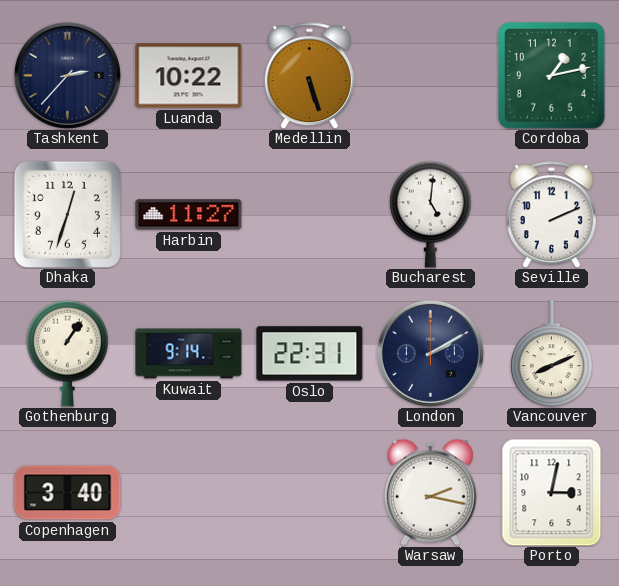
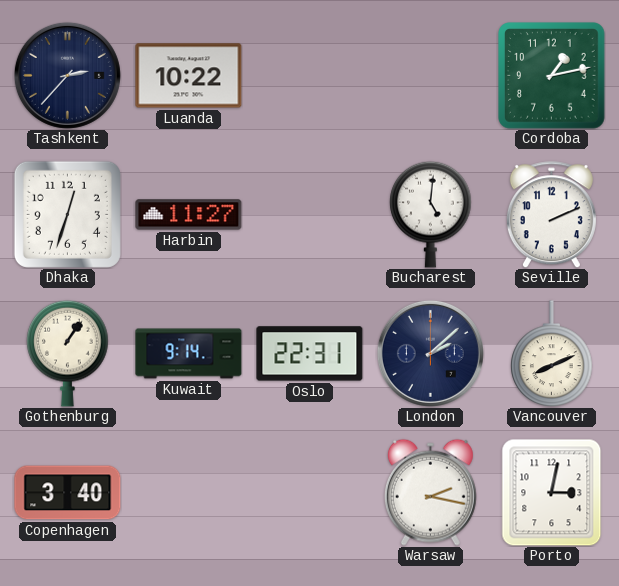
Medellin: 5:27 -> none
London: 2:10 -> 2:08
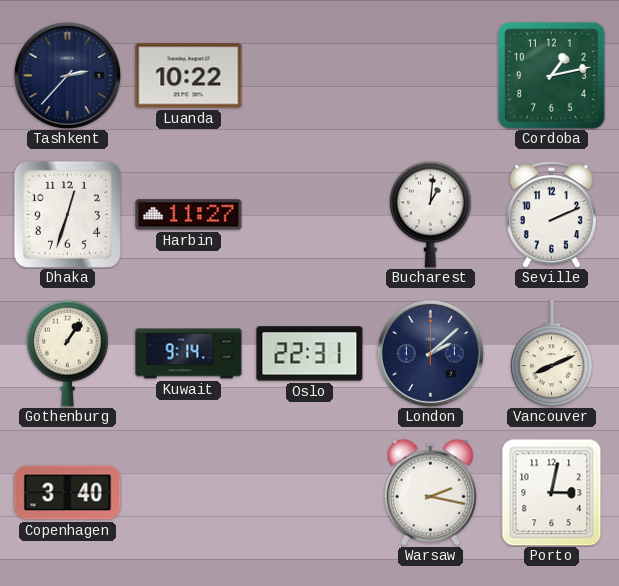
Bucharest: 5:01 -> 1:01
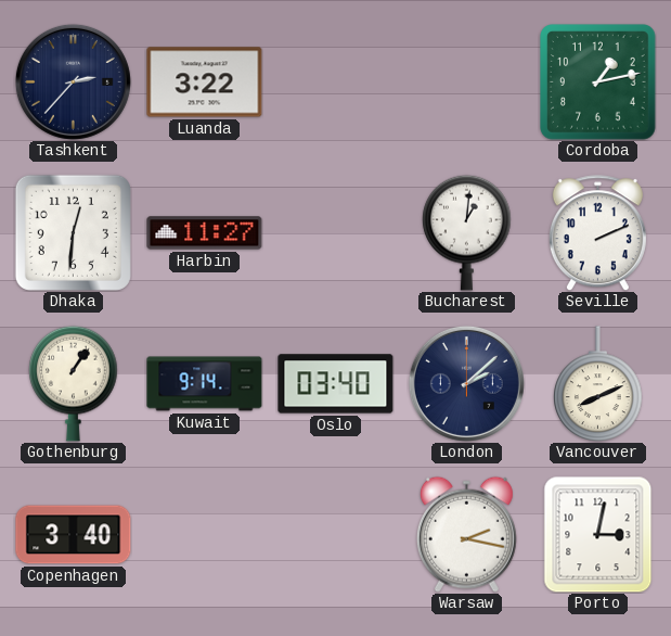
Luanda: 10:22 -> 3:22
Dhaka: 12:33 -> 12:31
Oslo: 22:31 -> 03:40
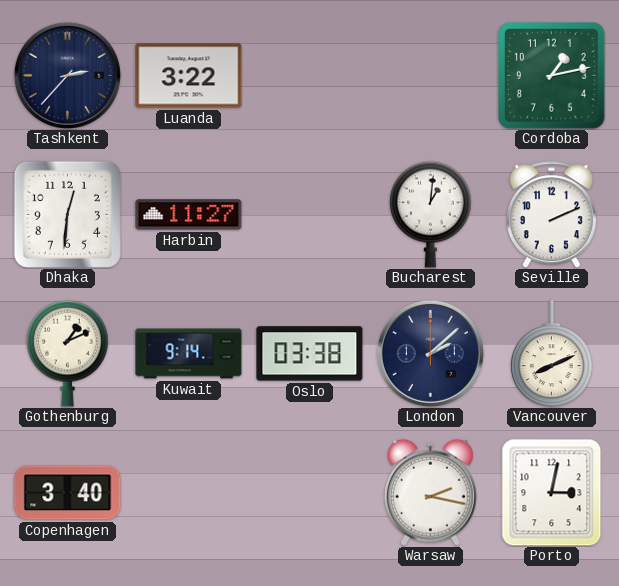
Gothenburg: 1:06 -> 1:11
Oslo: 03:40 -> 03:38
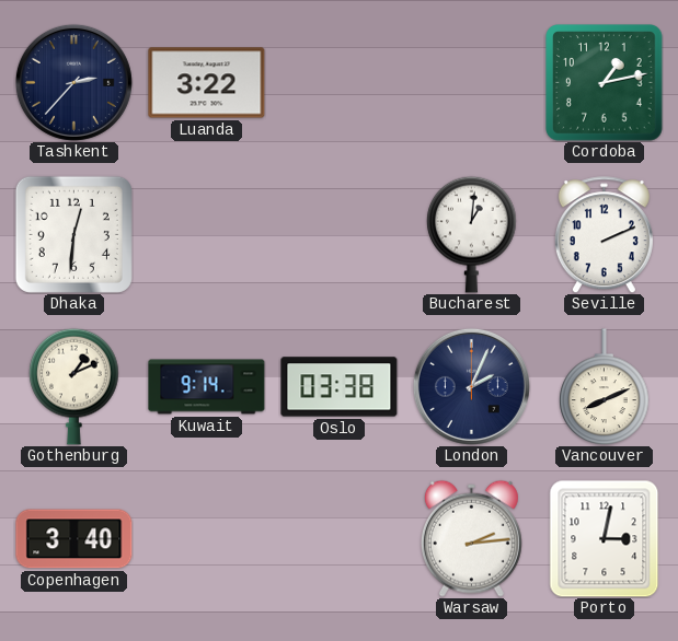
Harbin: 11:27 -> none
London: 2:08 -> 2:04
Warsaw: 2:17 -> 2:14
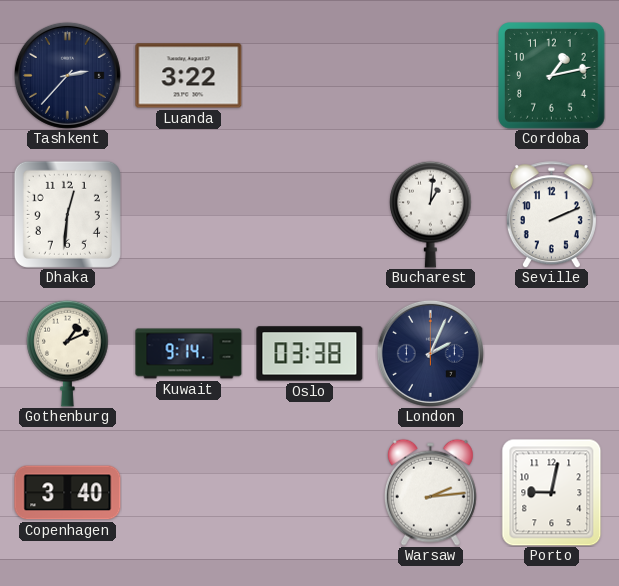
Vancouver: 8:11 -> none
Porto: 3:02 -> 9:02
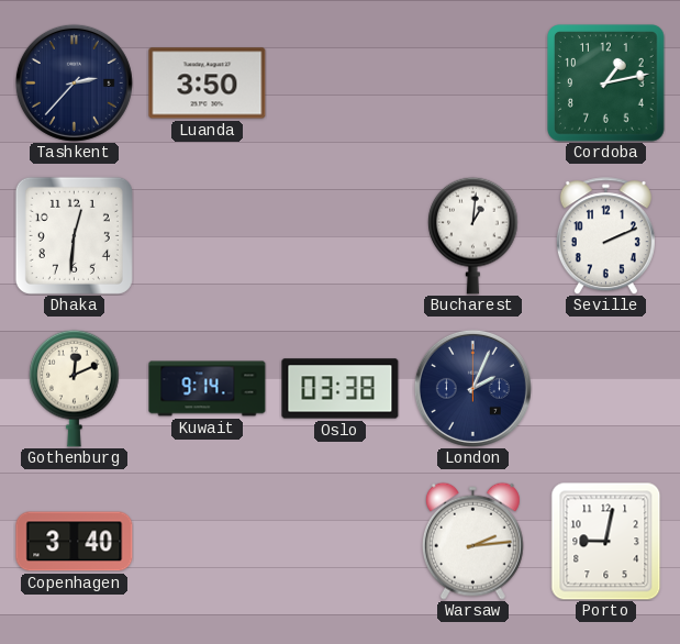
Luanda: 3:22 -> 3:50
Gothenburg: 1:11 -> 12:11
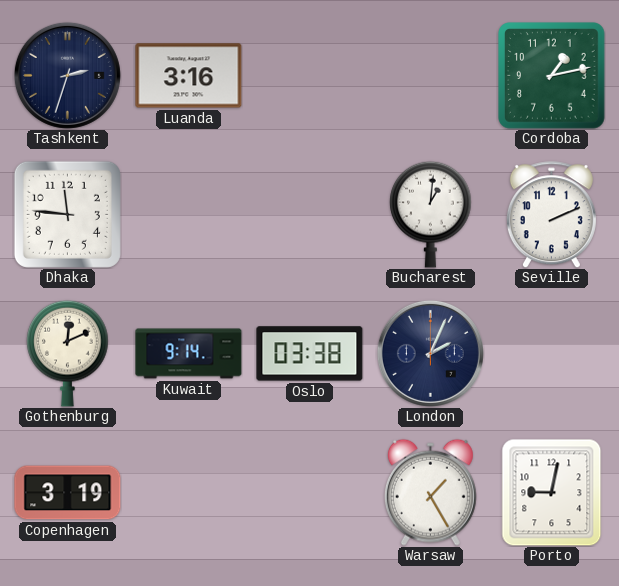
Tashkent: 2:37 -> 2:33
Luanda: 3:50 -> 3:16
Dhaka: 12:31 -> 11:46
Copenhagen: 3:40 -> 3:19
Warsaw: 2:14 -> 1:25
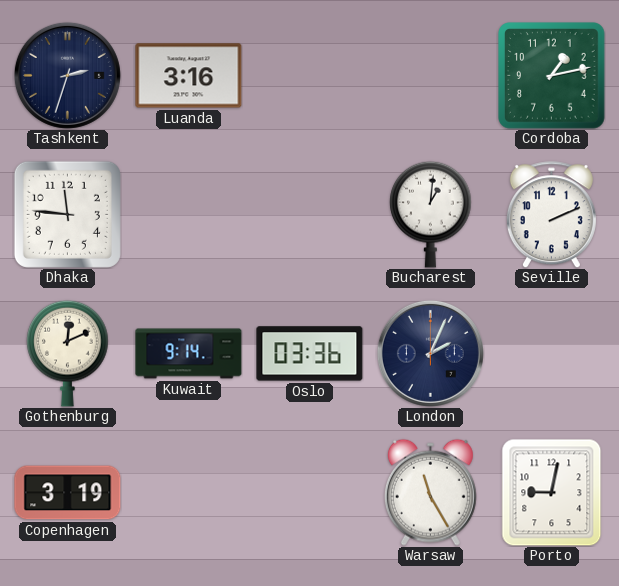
Oslo: 03:38 -> 03:36
Warsaw: 1:25 -> 11:25
